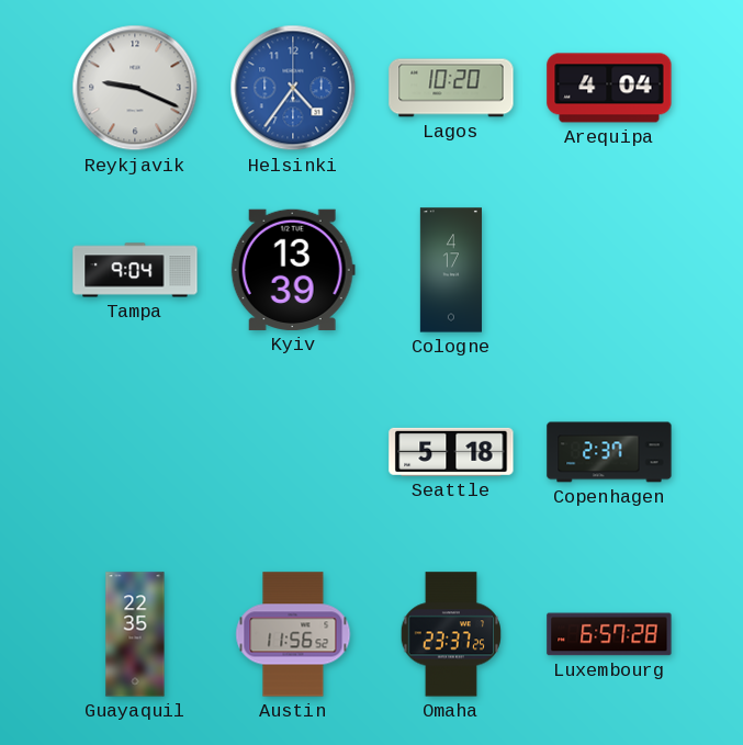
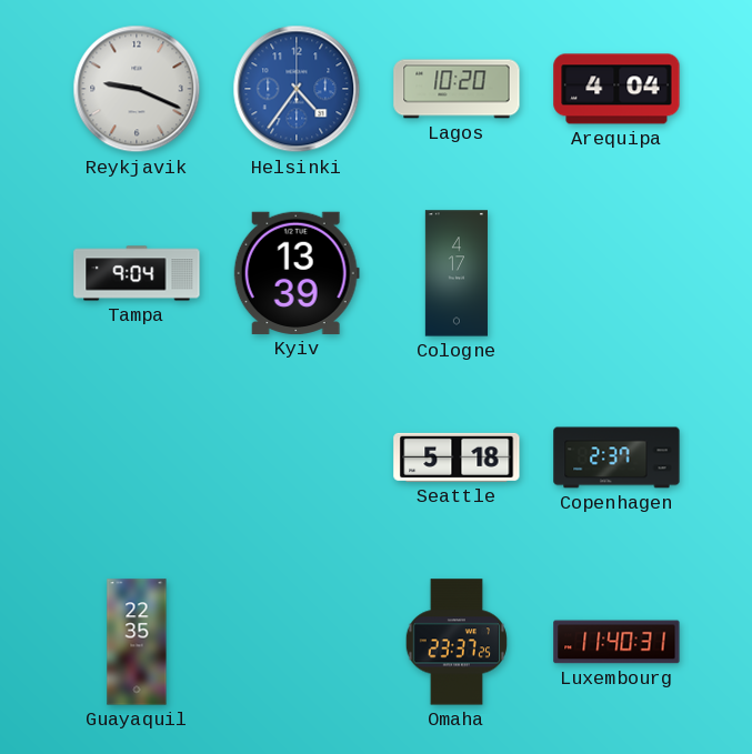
Austin: 11:56 -> none
Luxembourg: 6:57 -> 11:40
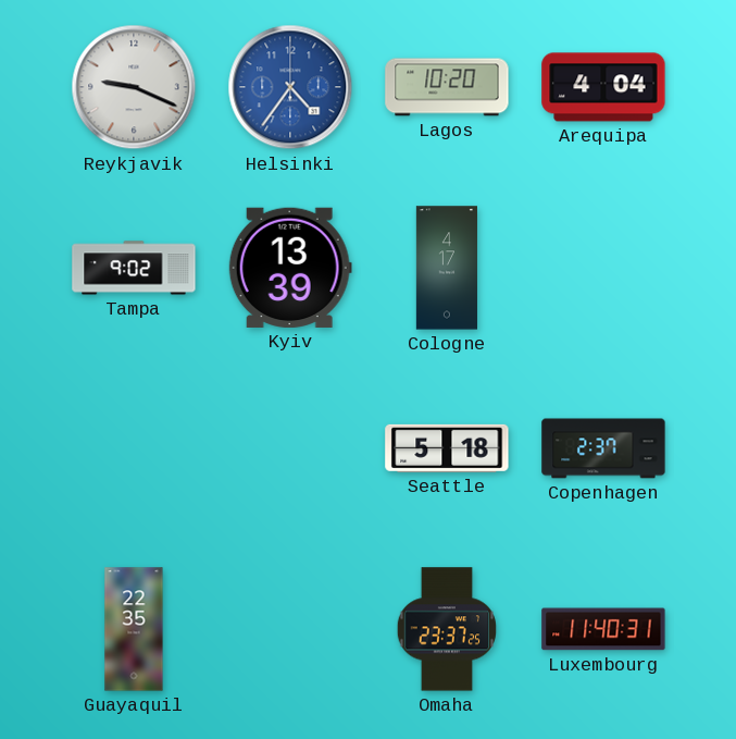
Tampa: 9:04 -> 9:02
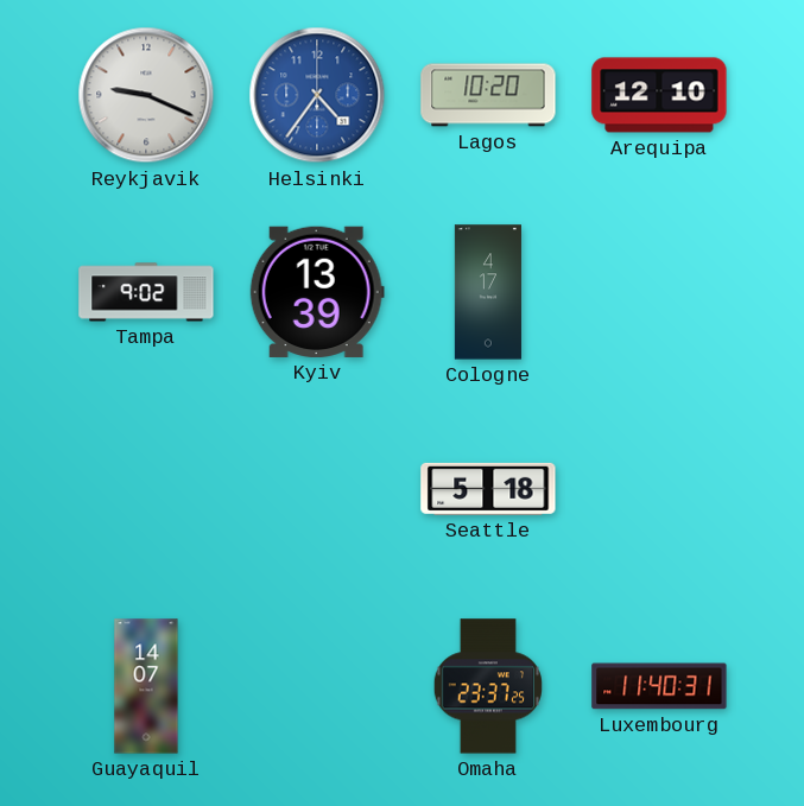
Arequipa: 4:04 -> 12:10
Copenhagen: 2:37 -> none
Guayaquil: 22:35 -> 14:07
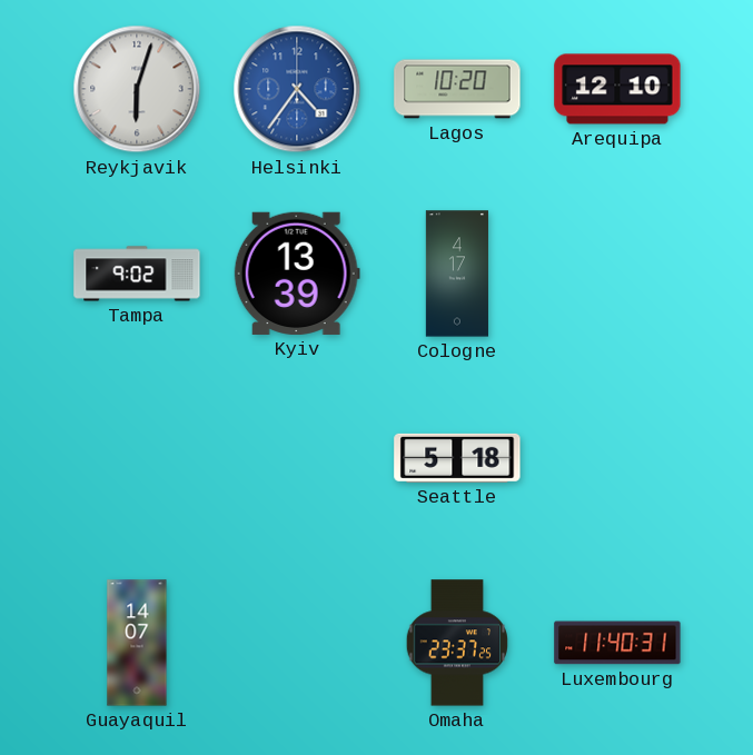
Reykjavik: 9:19 -> 6:03
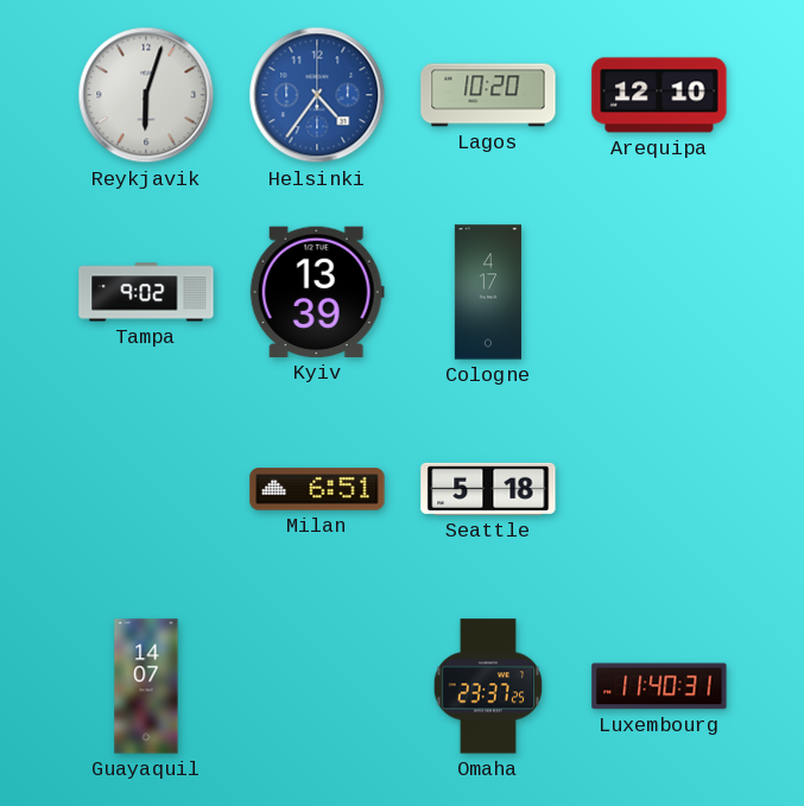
Milan: none -> 6:51
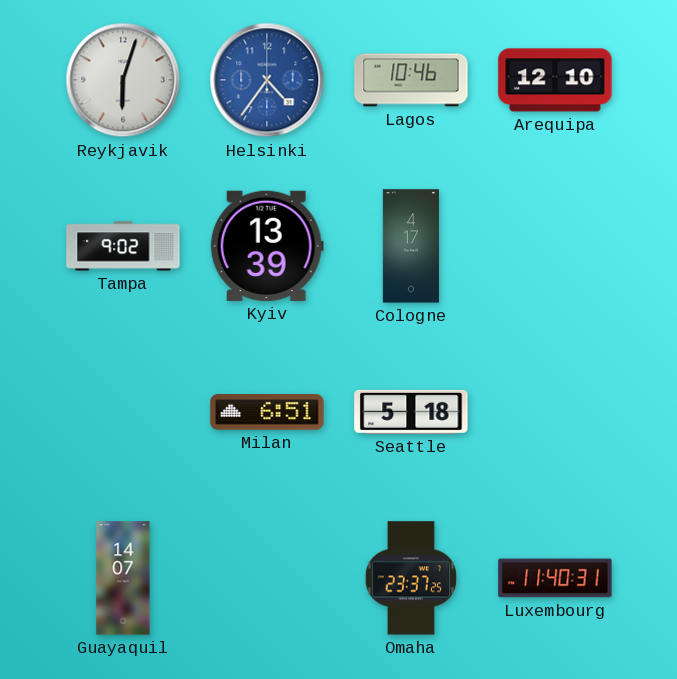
Lagos: 10:20 -> 10:46
